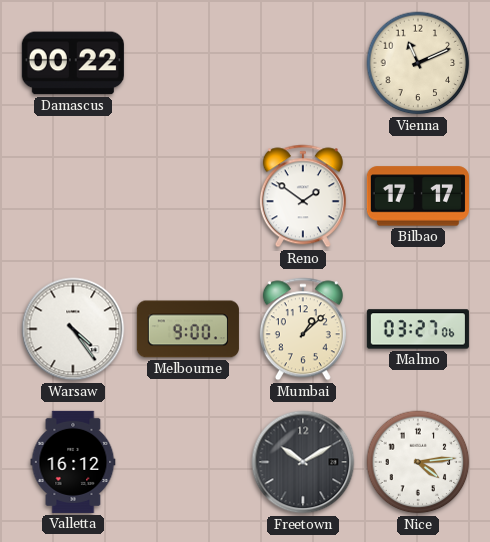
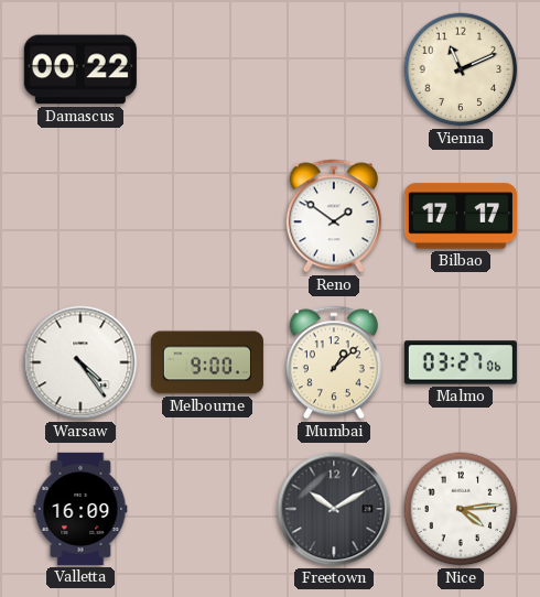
Valletta: 16:12 -> 16:09
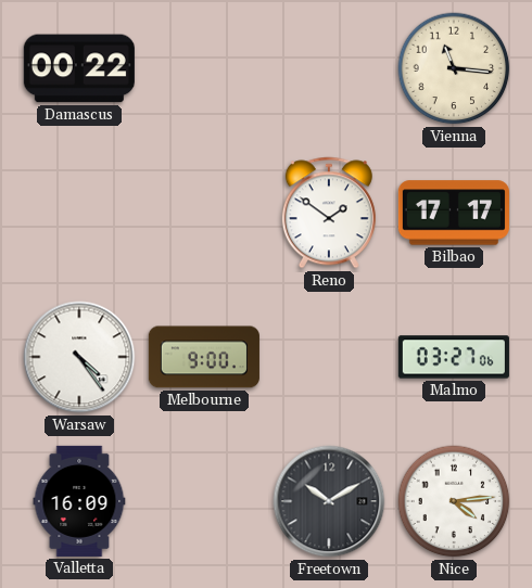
Vienna: 11:11 -> 11:16
Mumbai: 1:08 -> none
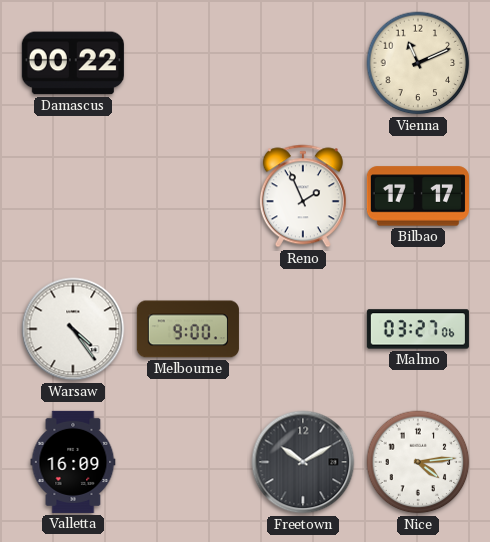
Vienna: 11:16 -> 11:11
Reno: 1:51 -> 1:56
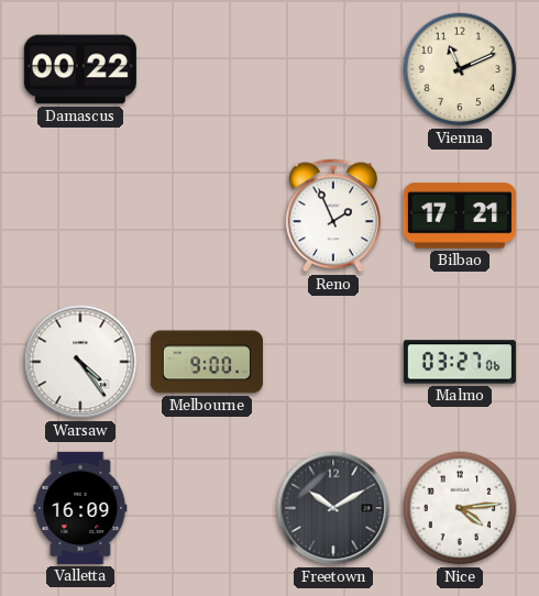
Bilbao: 17:17 -> 17:21
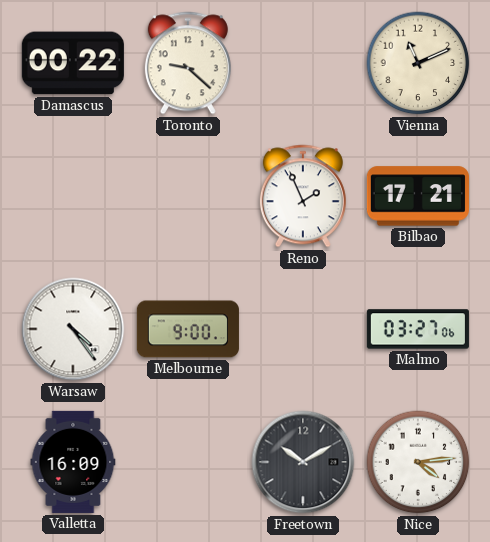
Toronto: none -> 9:22
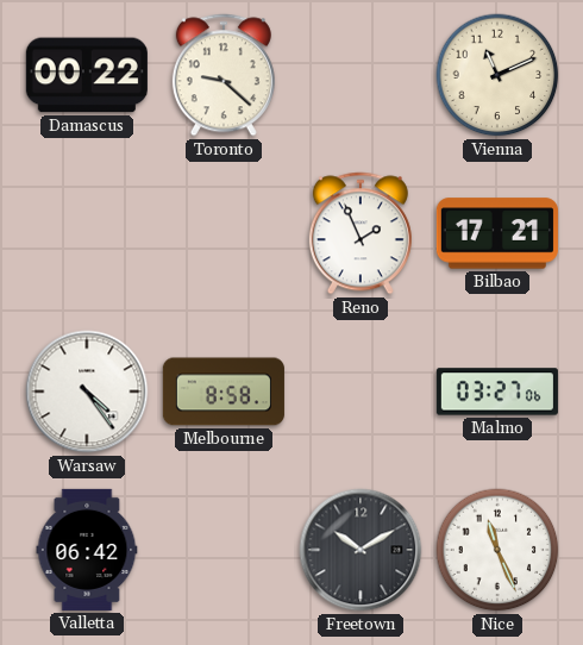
Melbourne: 9:00 -> 8:58
Valletta: 16:09 -> 06:42
Nice: 4:14 -> 11:26
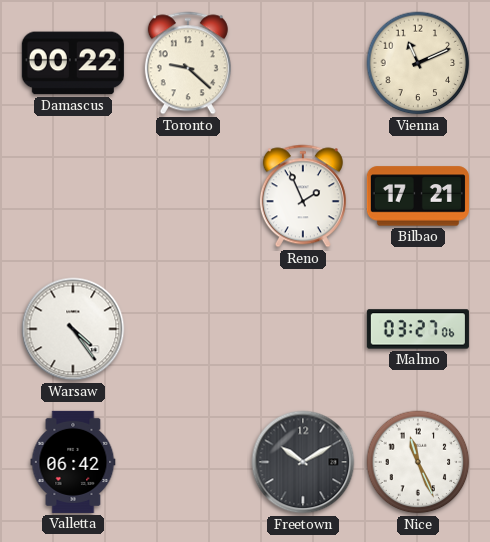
Melbourne: 8:58 -> none
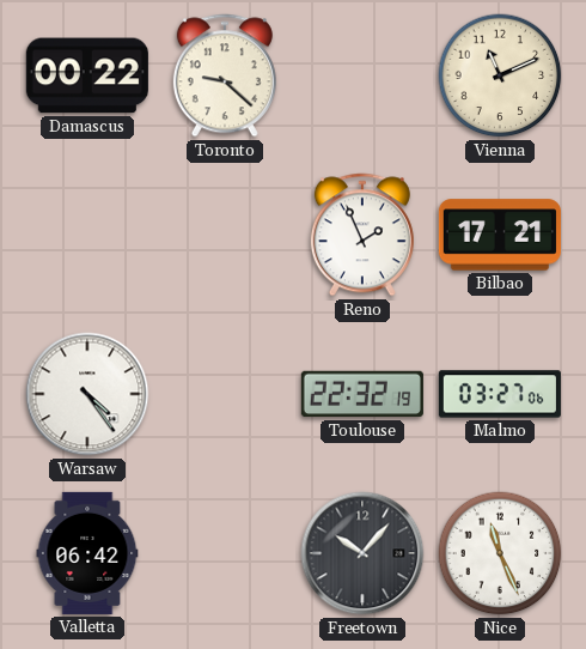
Toulouse: none -> 22:32
Freetown: 10:10 -> 10:07
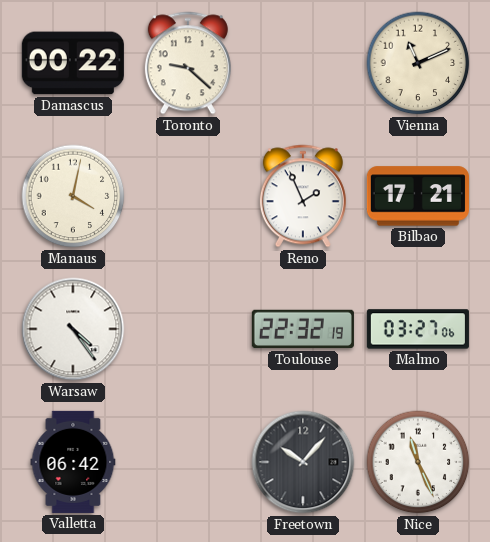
Manaus: none -> 4:02
